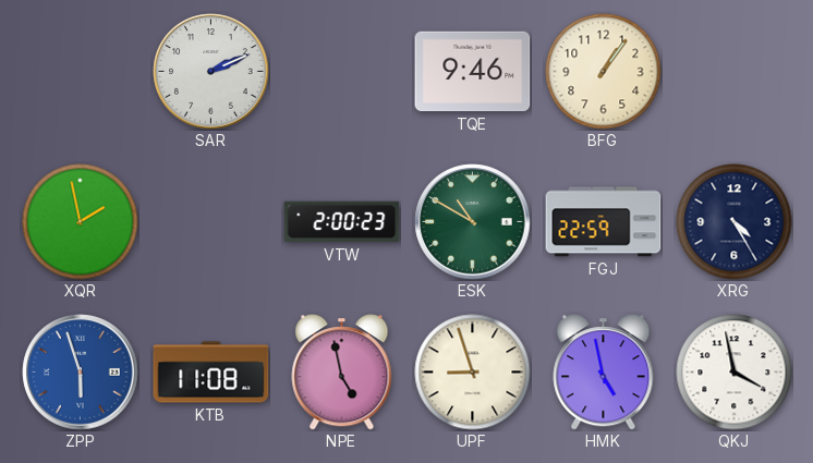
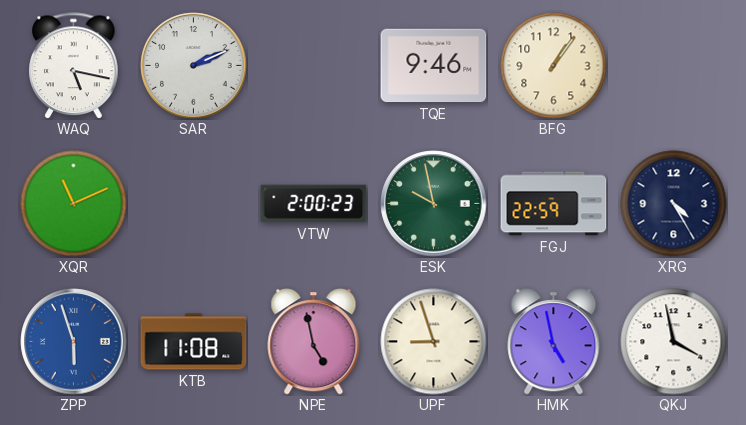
WAQ: none -> 5:17
XQR: 1:58 -> 11:11
ESK: 10:50 -> 9:58
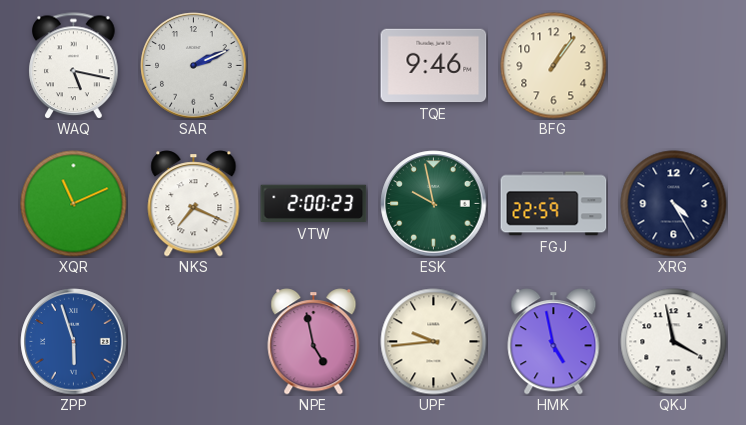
NKS: none -> 7:19
KTB: 11:08 -> none
UPF: 8:57 -> 9:44
